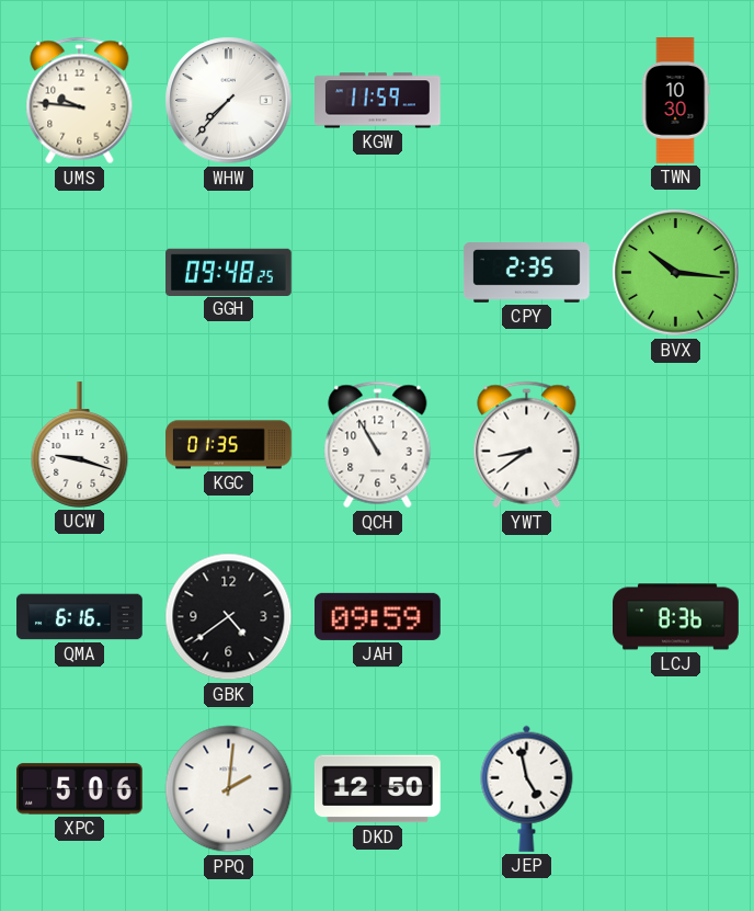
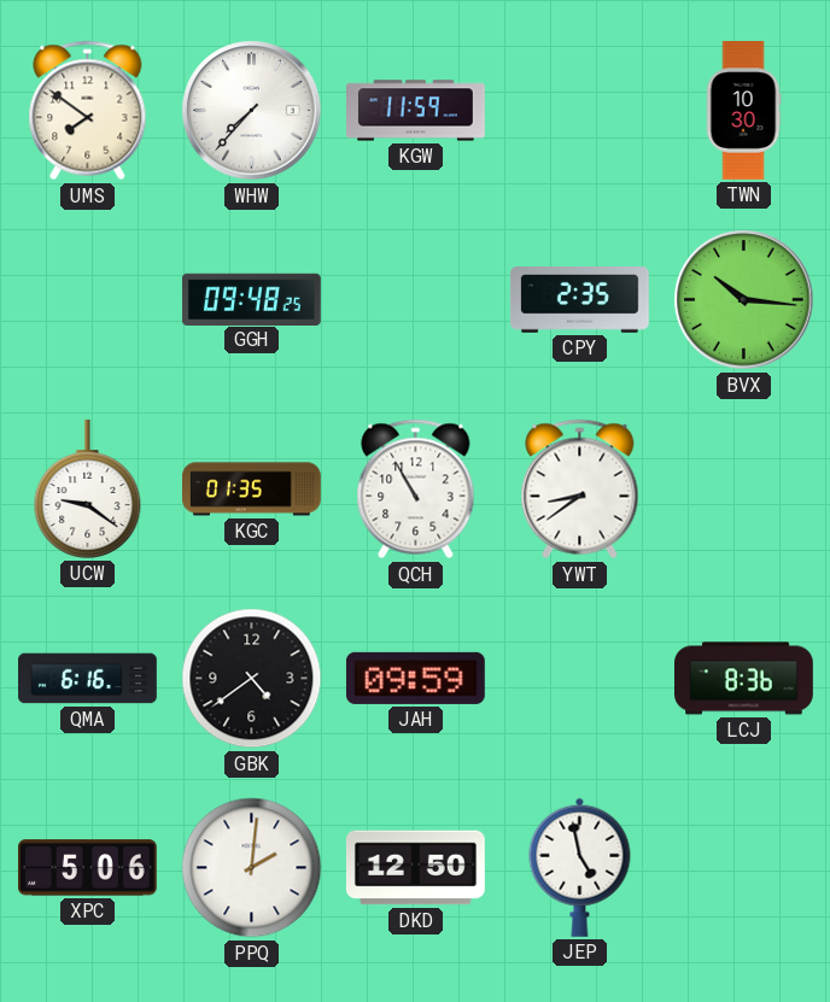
UMS: 9:46 -> 7:51
UCW: 9:18 -> 9:21
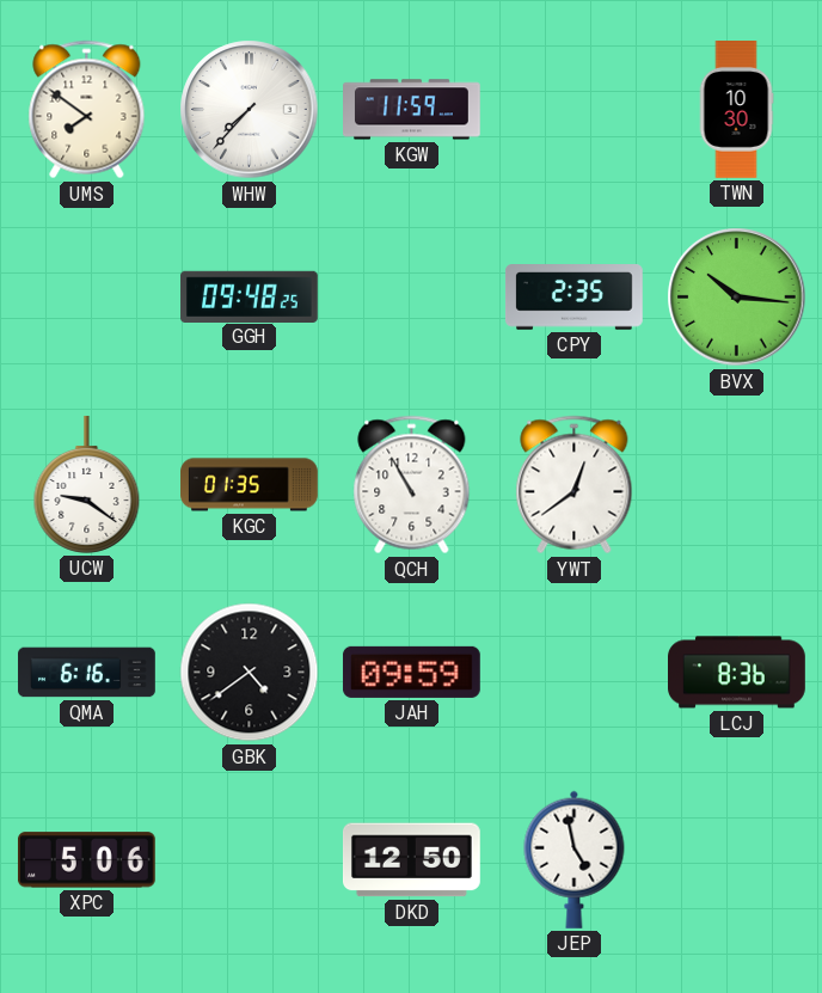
YWT: 8:39 -> 12:39
PPQ: 2:01 -> none
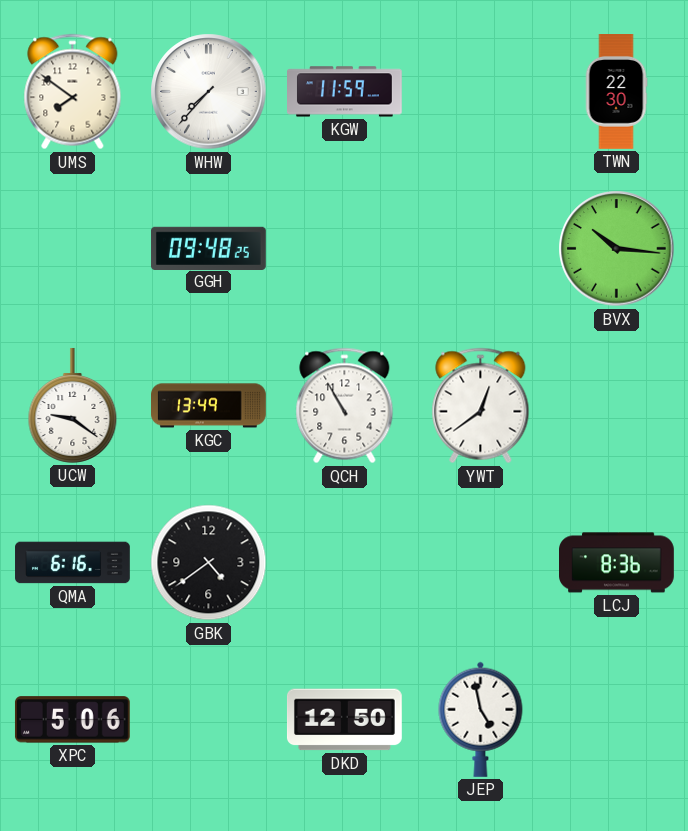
TWN: 10:30 -> 22:30
CPY: 2:35 -> none
KGC: 01:35 -> 13:49
JAH: 09:59 -> none
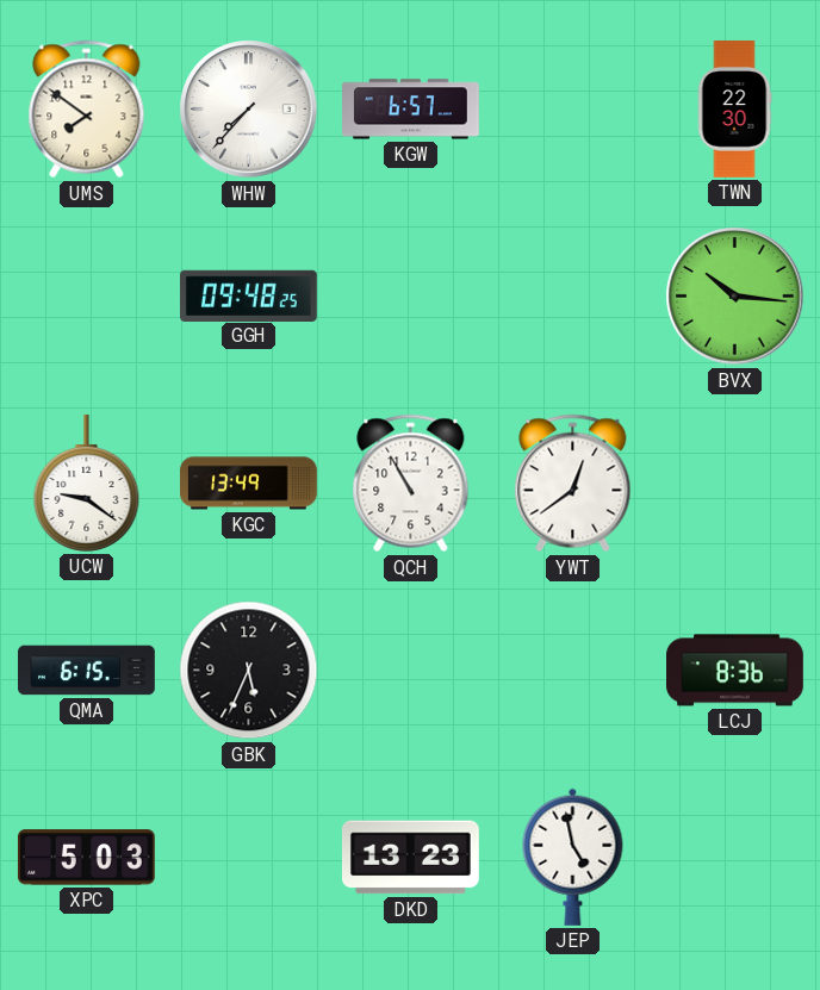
KGW: 11:59 -> 6:57
QMA: 6:16 -> 6:15
GBK: 4:39 -> 5:34
XPC: 5:06 -> 5:03
DKD: 12:50 -> 13:23
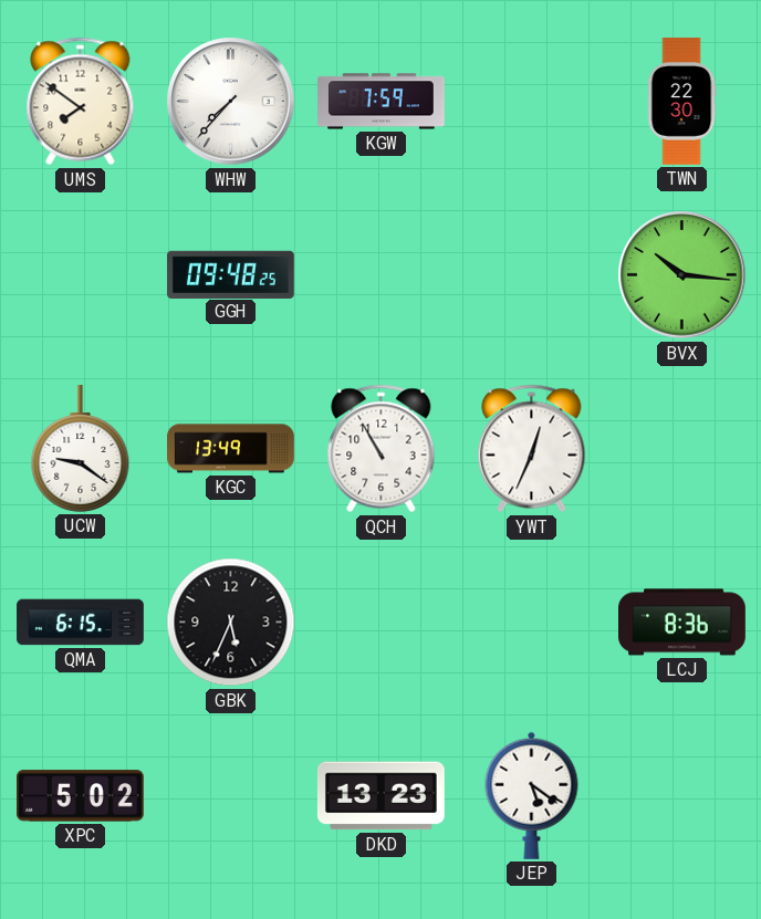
KGW: 6:57 -> 7:59
YWT: 12:39 -> 12:34
XPC: 5:03 -> 5:02
JEP: 4:58 -> 5:21
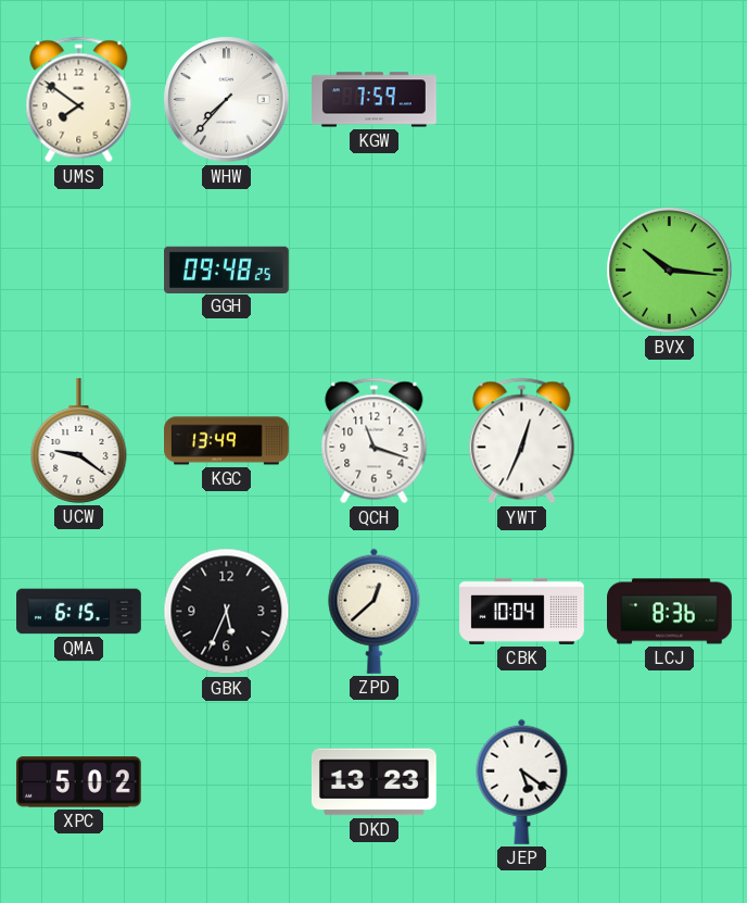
TWN: 22:30 -> none
QCH: 10:55 -> 11:18
ZPD: none -> 12:38
CBK: none -> 10:04
